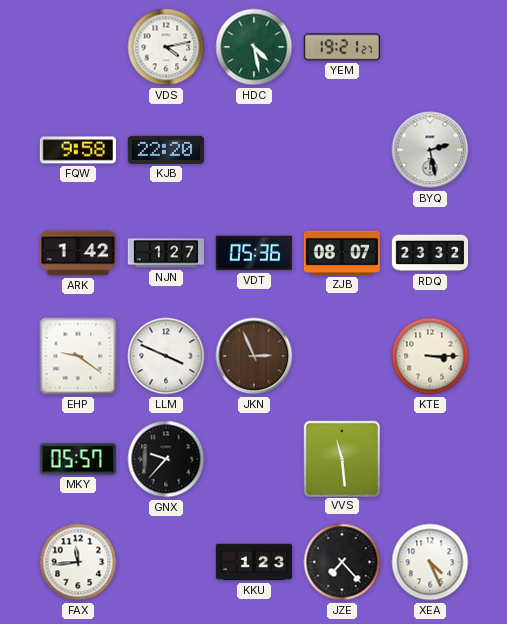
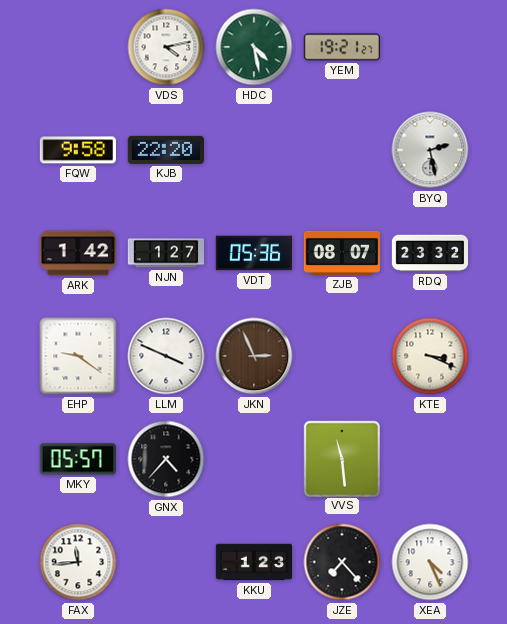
KTE: 3:15 -> 3:19
GNX: 9:37 -> 4:37
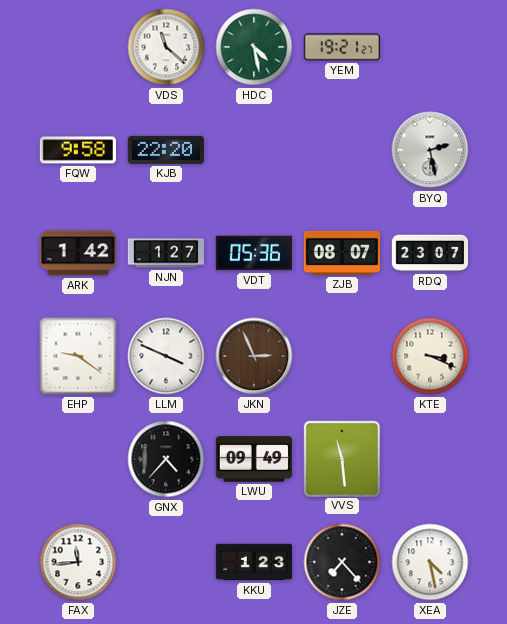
VDS: 4:13 -> 11:22
RDQ: 23:32 -> 23:07
MKY: 05:57 -> none
LWU: none -> 09:49
XEA: 4:26 -> 4:28
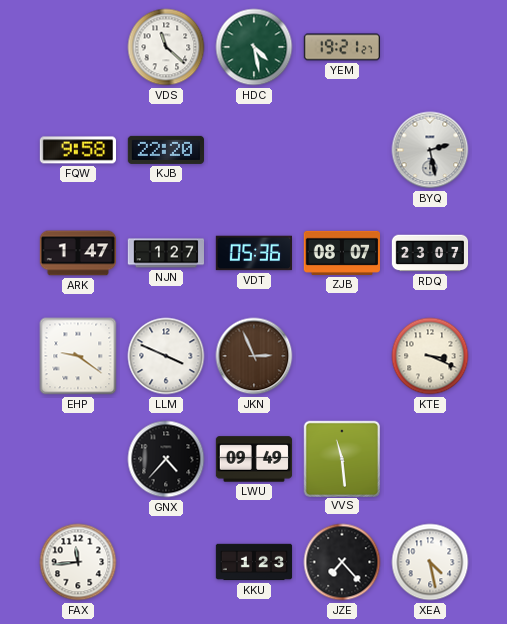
ARK: 1:42 -> 1:47
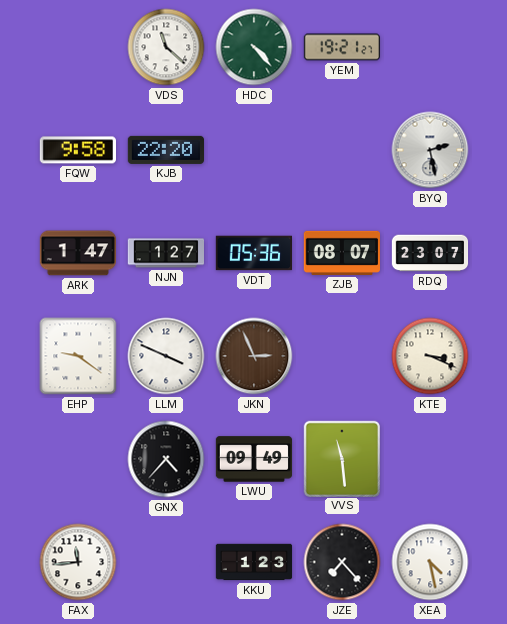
HDC: 4:28 -> 4:23
